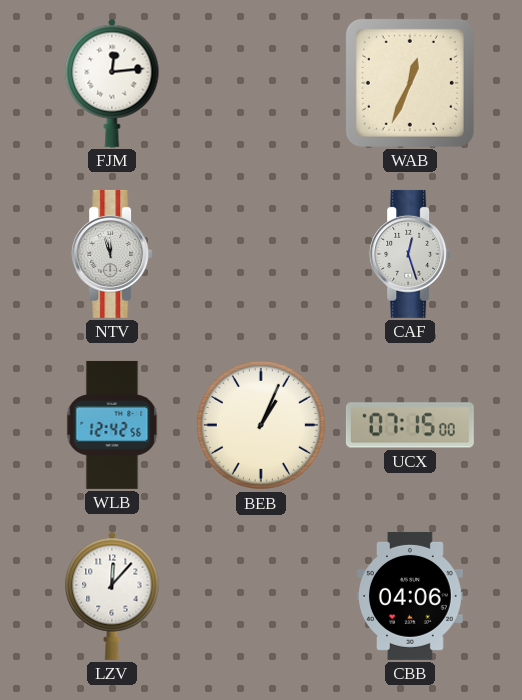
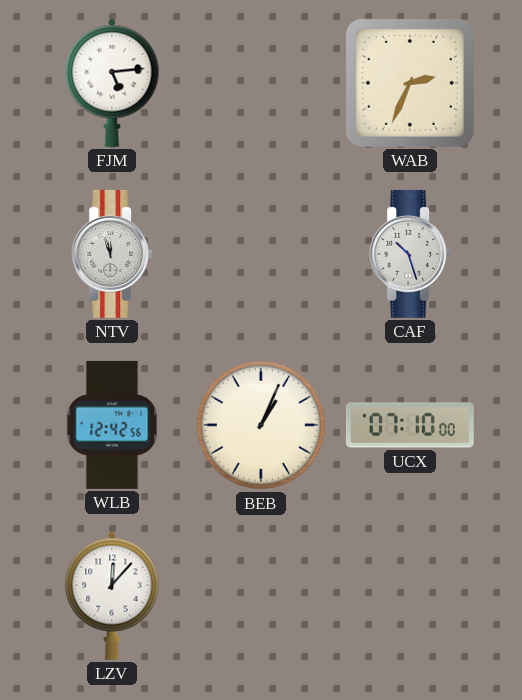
FJM: 12:14 -> 5:14
WAB: 12:34 -> 2:34
CAF: 12:27 -> 10:27
UCX: 07:15 -> 07:10
CBB: 04:06 -> none
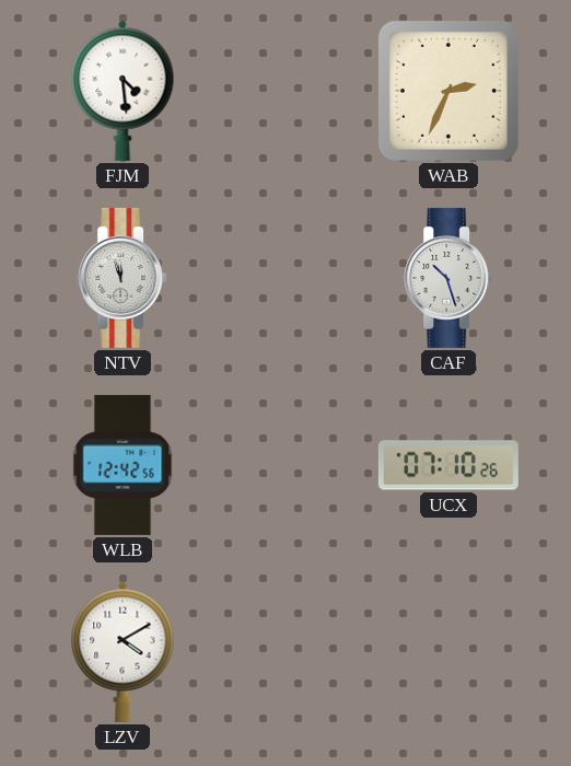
FJM: 5:14 -> 4:29
BEB: 1:04 -> none
UCX: 07:10:00 -> 07:10:26
LZV: 12:07 -> 4:10
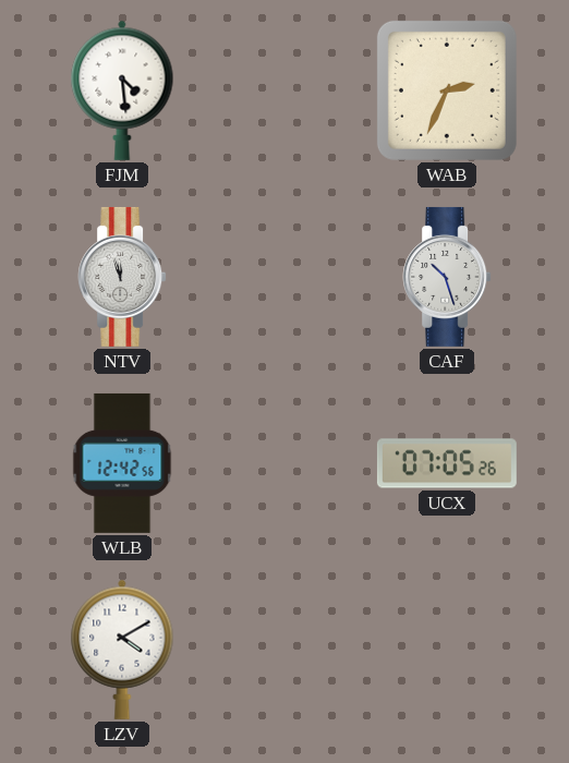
UCX: 07:10 -> 07:05
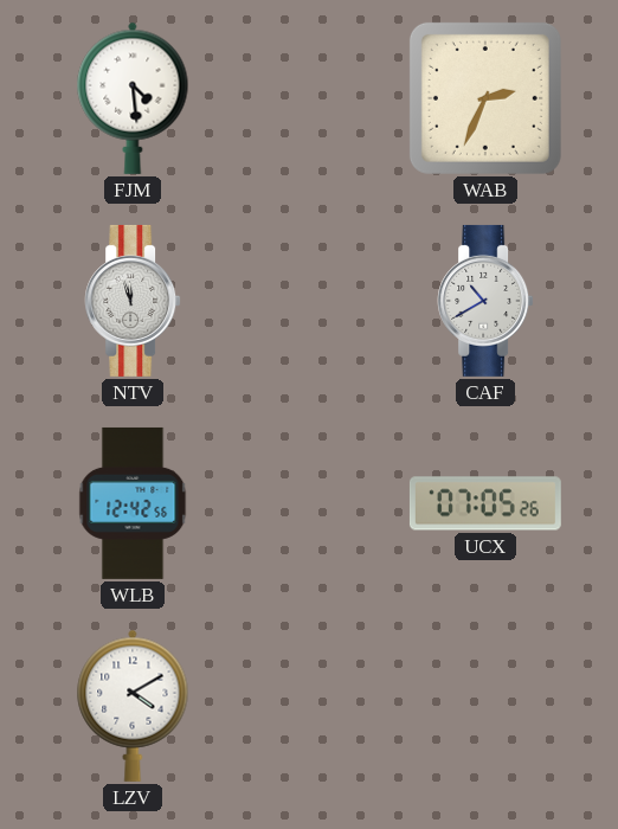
CAF: 10:27 -> 10:40
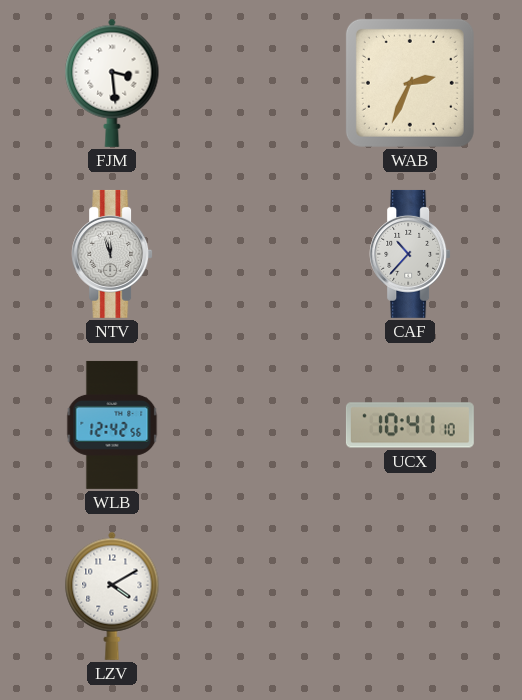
FJM: 4:29 -> 3:29
CAF: 10:40 -> 10:37
UCX: 07:05 -> 10:41
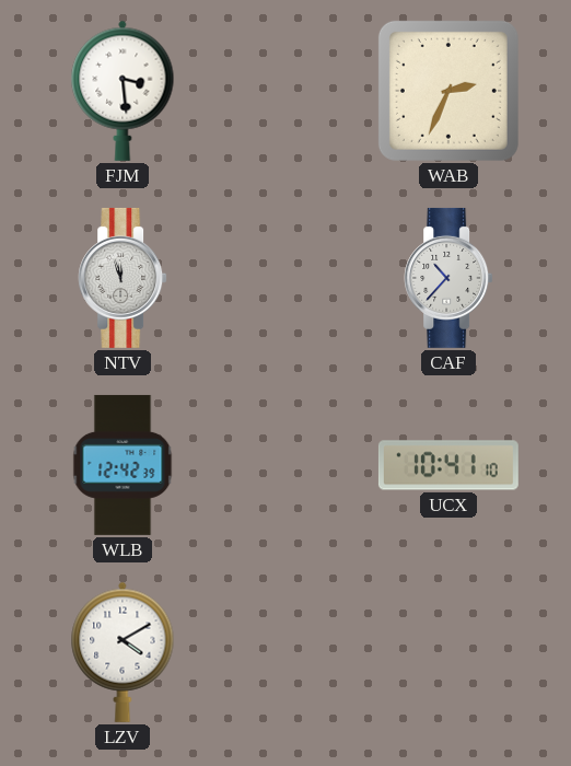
WLB: 12:42:56 -> 12:42:39
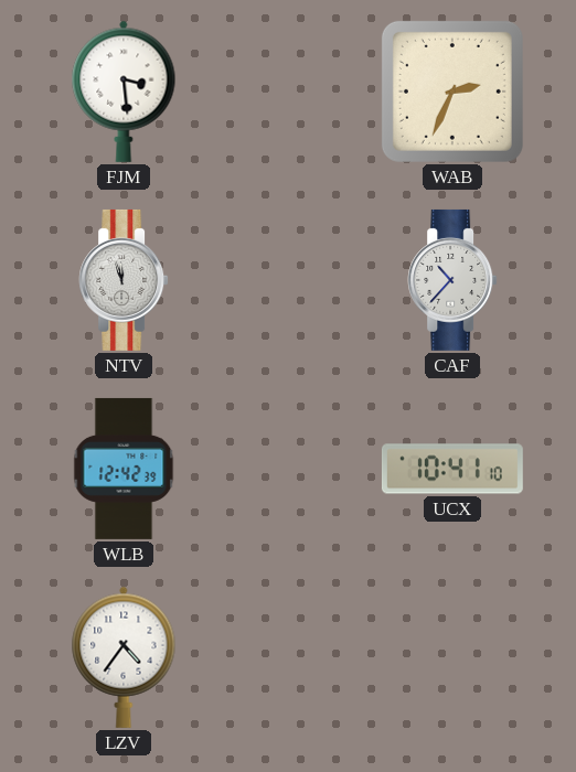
LZV: 4:10 -> 4:36
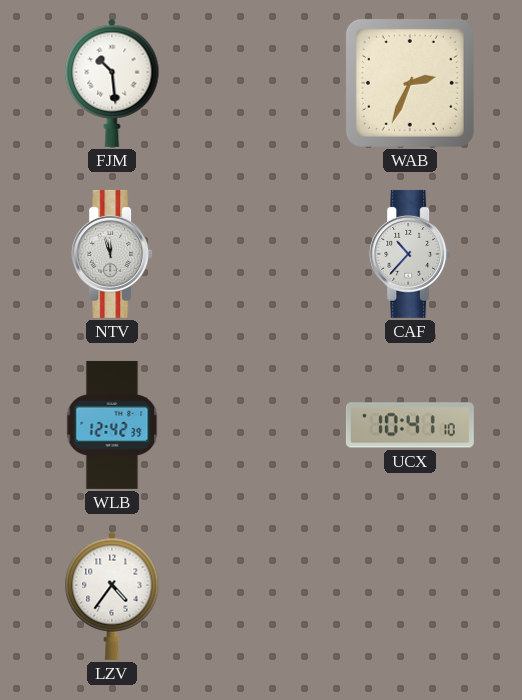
FJM: 3:29 -> 10:29
